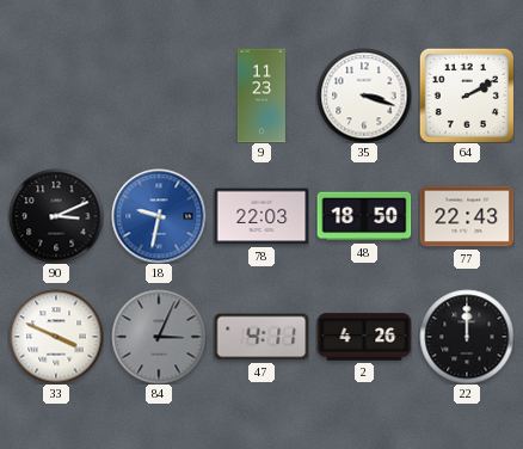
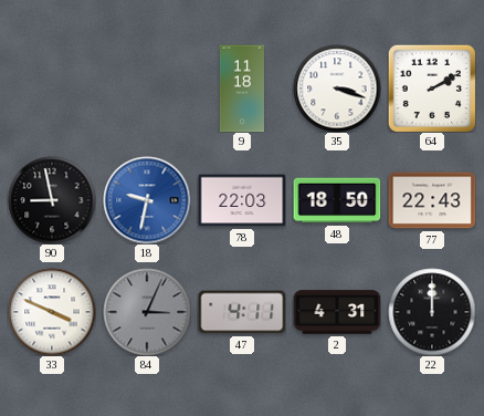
9: 11:23 -> 11:18
90: 3:11 -> 8:58
2: 4:26 -> 4:31
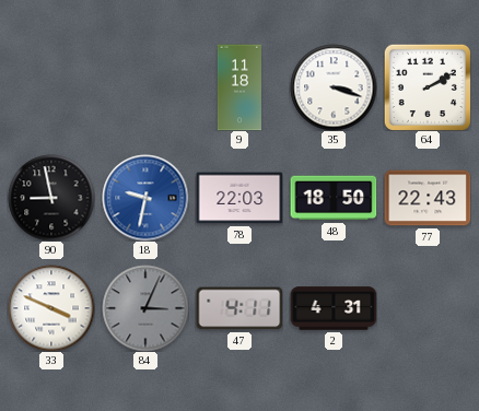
22: 12:00 -> none
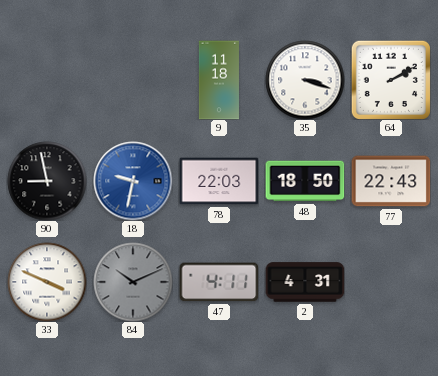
84: 3:04 -> 10:11
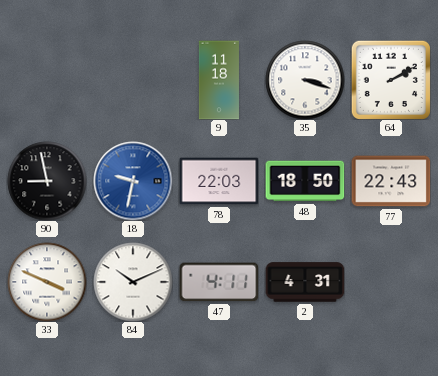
84 dial: grey -> white
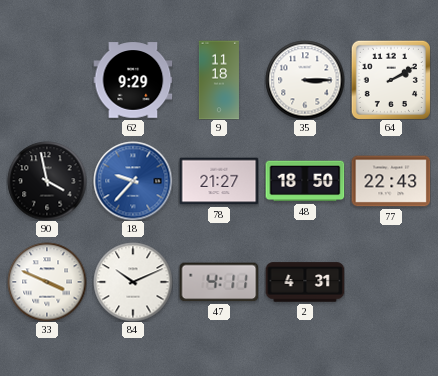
62: none -> 9:29
35: 3:18 -> 3:15
90: 8:58 -> 3:58
18: 9:32 -> 9:37
78: 22:03 -> 21:27
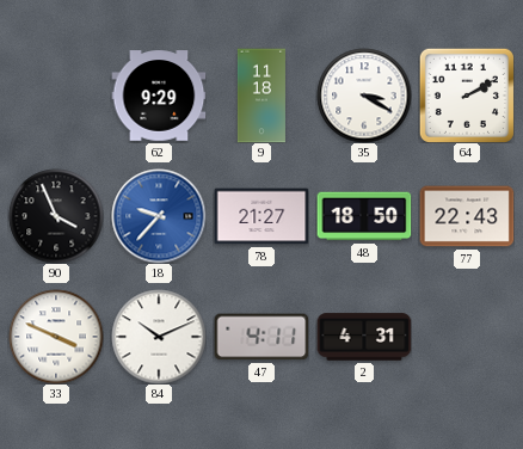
35: 3:15 -> 3:20
90: 3:58 -> 3:56
